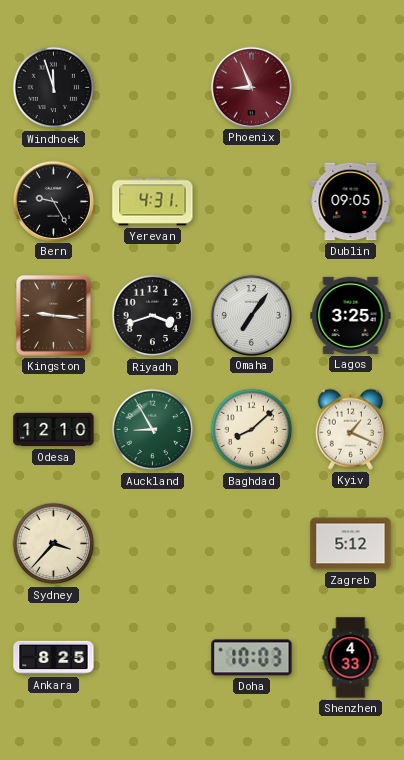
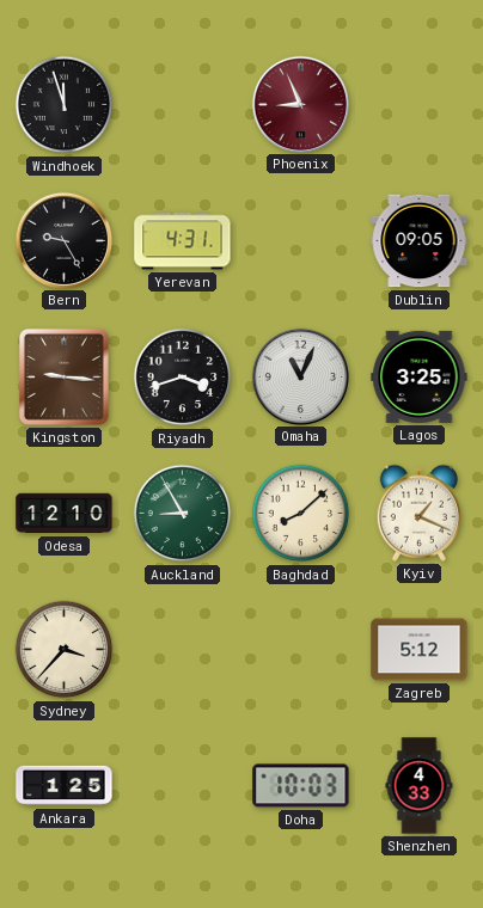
Omaha: 7:06 -> 11:04
Ankara: 8:25 -> 1:25
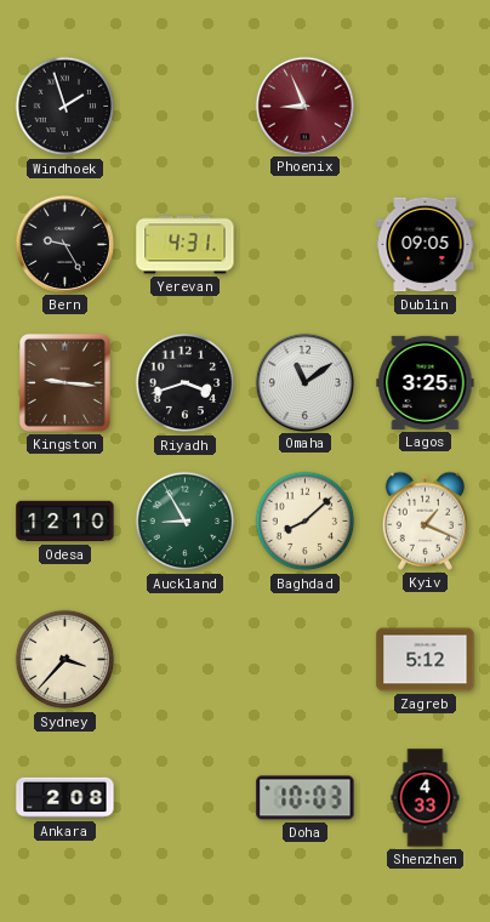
Windhoek: 11:57 -> 1:57
Omaha: 11:04 -> 11:09
Ankara: 1:25 -> 2:08
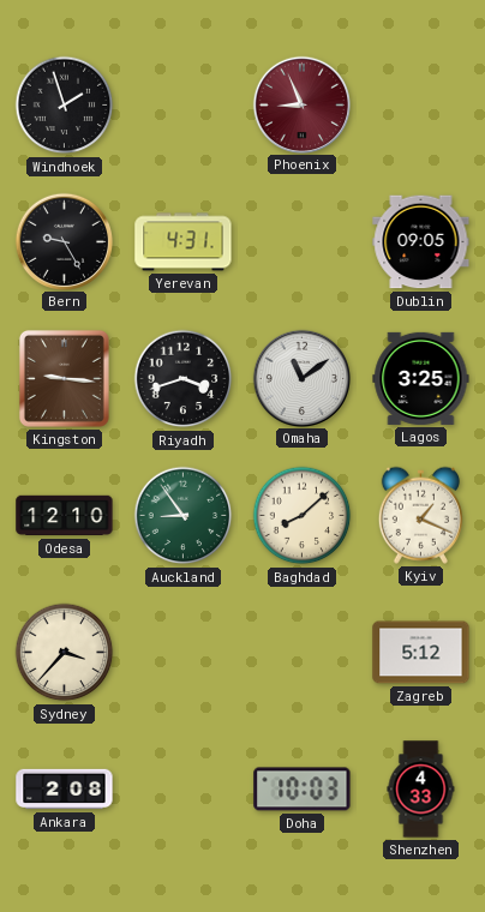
Auckland: 8:55 -> 8:54
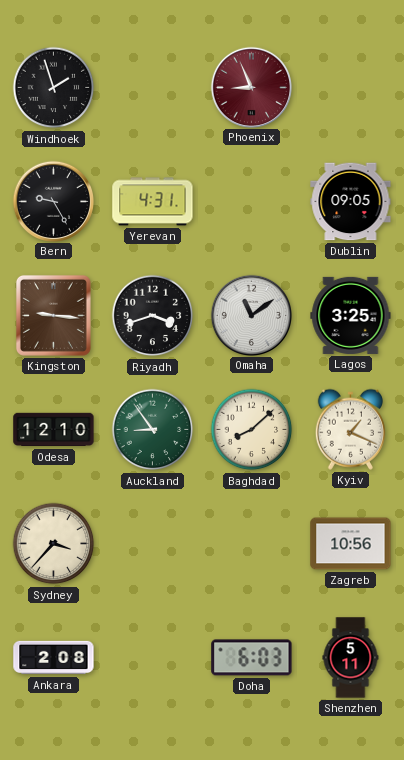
Zagreb: 5:12 -> 10:56
Doha: 10:03 -> 6:03
Shenzhen: 4:33 -> 5:11
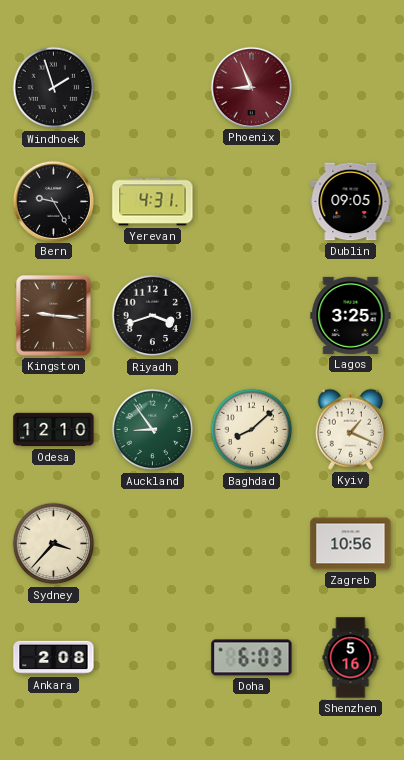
Omaha: 11:09 -> none
Shenzhen: 5:11 -> 5:16
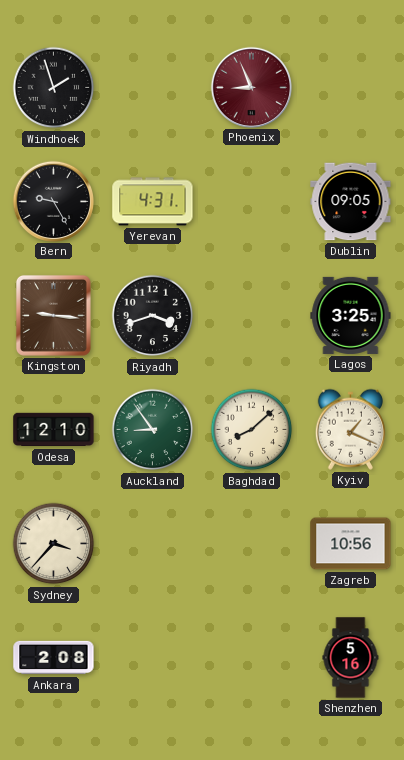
Doha: 6:03 -> none
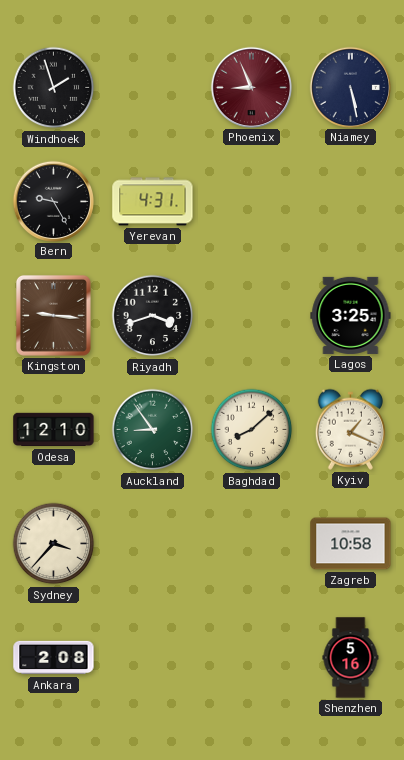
Niamey: none -> 5:28
Dublin: 09:05 -> none
Zagreb: 10:56 -> 10:58
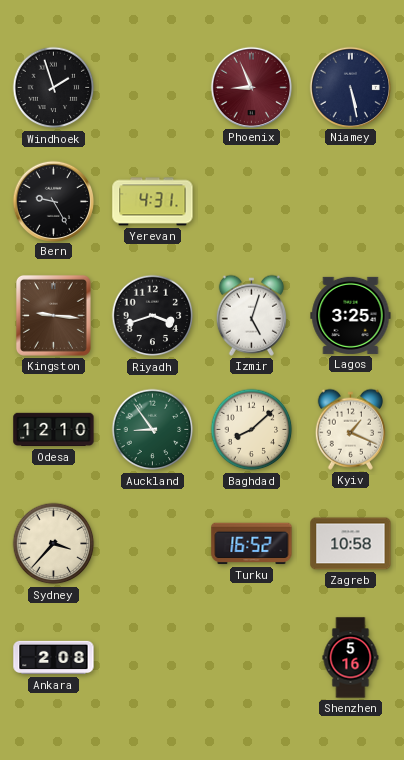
Izmir: none -> 5:03
Turku: none -> 16:52
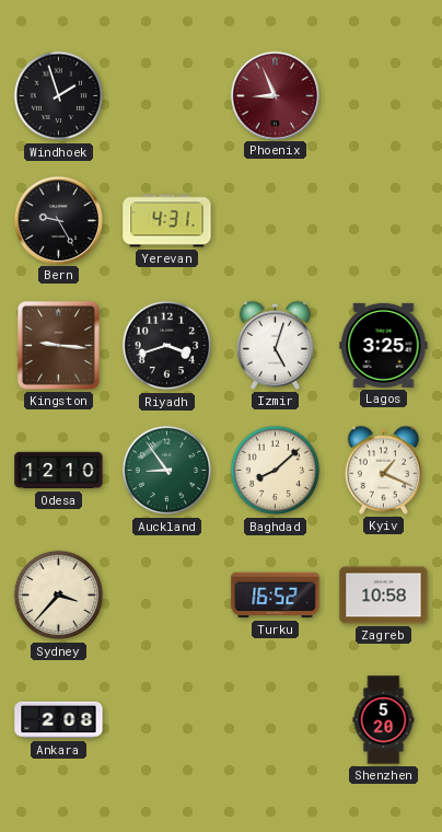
Niamey: 5:28 -> none
Shenzhen: 5:16 -> 5:20
